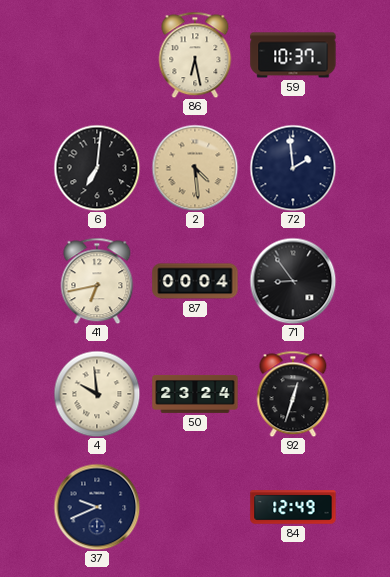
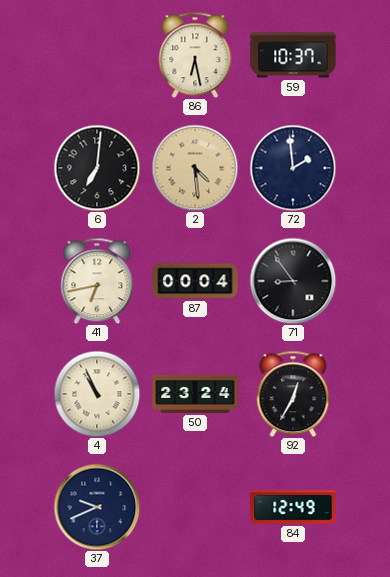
4: 9:59 -> 10:56
92: 12:33 -> 12:35
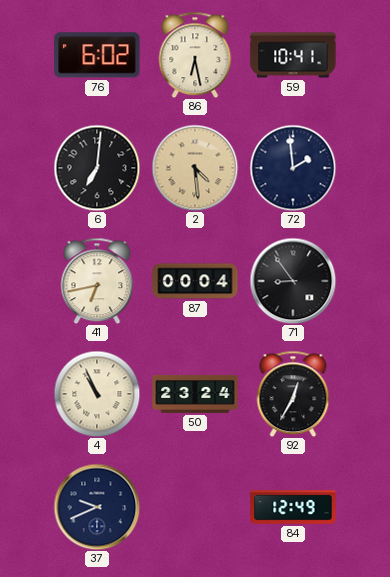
76: none -> 6:02
59: 10:37 -> 10:41
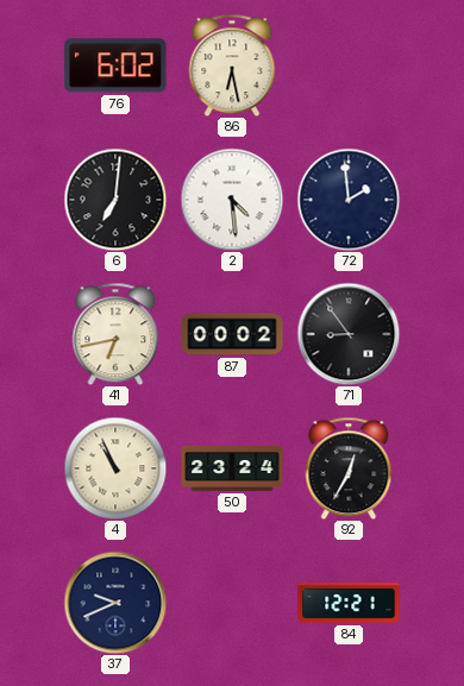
59: 10:41 -> none
2 dial: champagne -> white
87: 00:04 -> 00:02
84: 12:49 -> 12:21
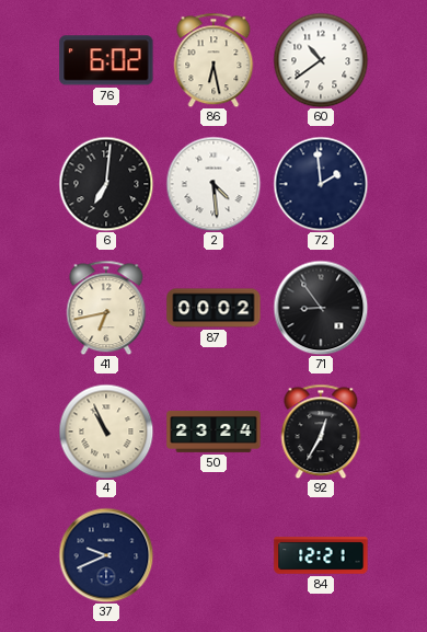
60: none -> 10:39
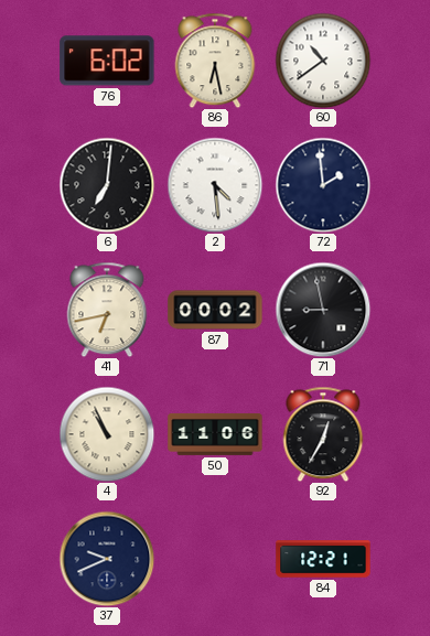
71: 8:54 -> 8:58
50: 23:24 -> 11:06
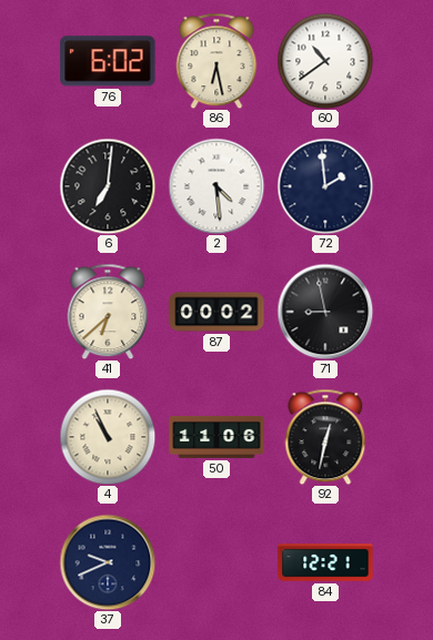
41: 6:43 -> 6:38
92: 12:35 -> 12:32
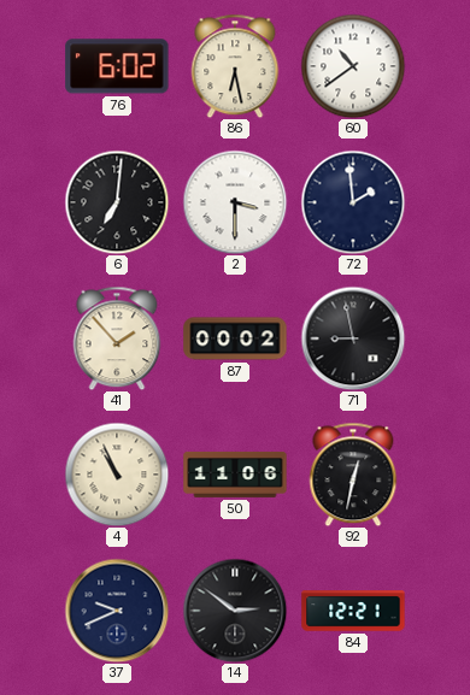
2: 4:29 -> 3:30
41: 6:38 -> 1:53
14: none -> 2:51
